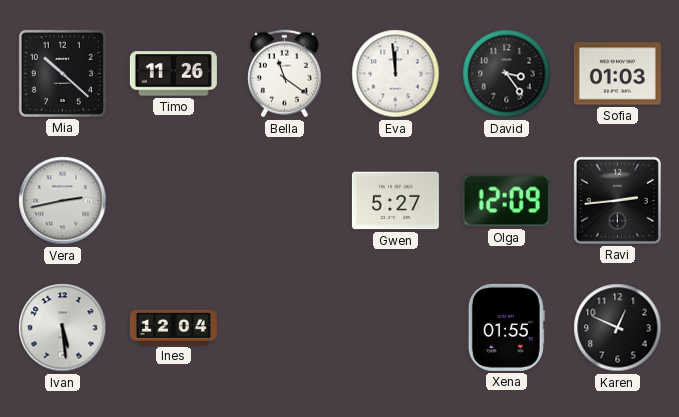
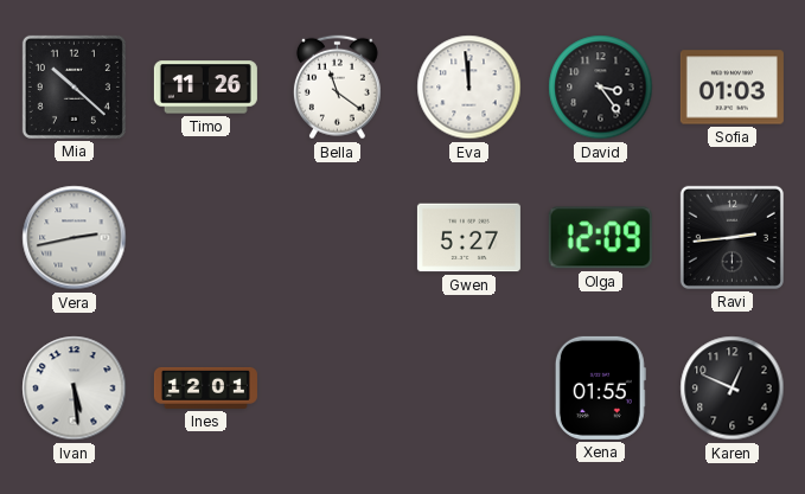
Ines: 12:04 -> 12:01
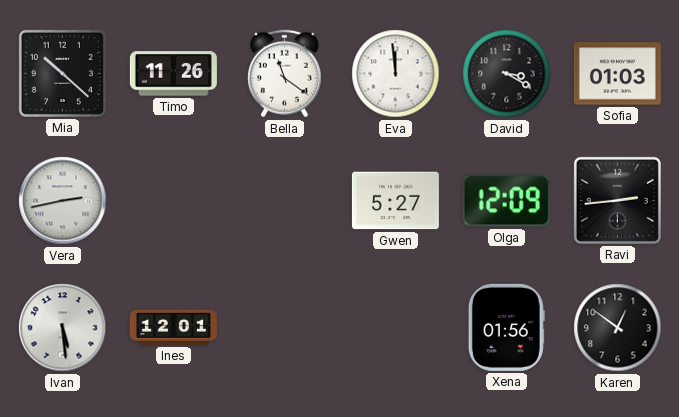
David: 3:24 -> 3:20
Xena: 01:55 -> 01:56
Karen: 12:49 -> 12:51
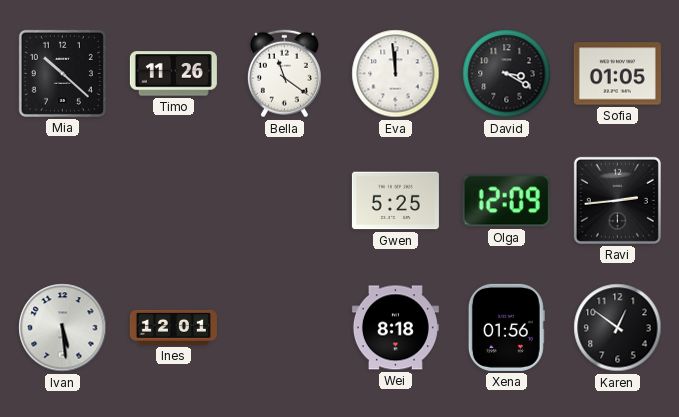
Sofia: 01:03 -> 01:05
Vera: 2:43 -> none
Gwen: 5:27 -> 5:25
Wei: none -> 8:18
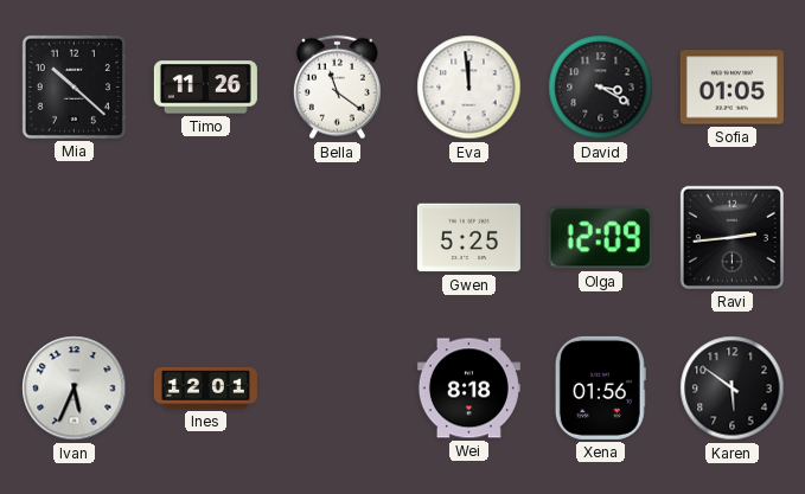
Ivan: 5:29 -> 5:34
Karen: 12:51 -> 5:51
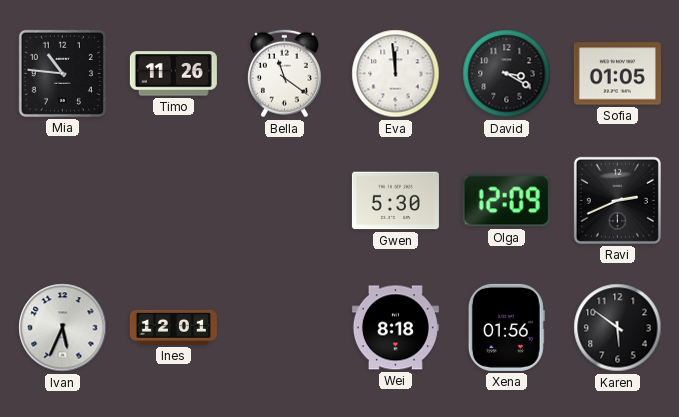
Mia: 10:22 -> 10:46
Gwen: 5:25 -> 5:30
Ravi: 2:44 -> 2:41
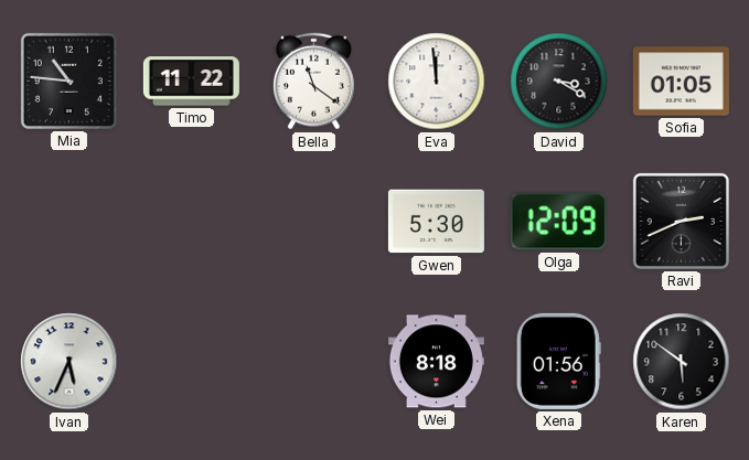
Timo: 11:26 -> 11:22
Ines: 12:01 -> none
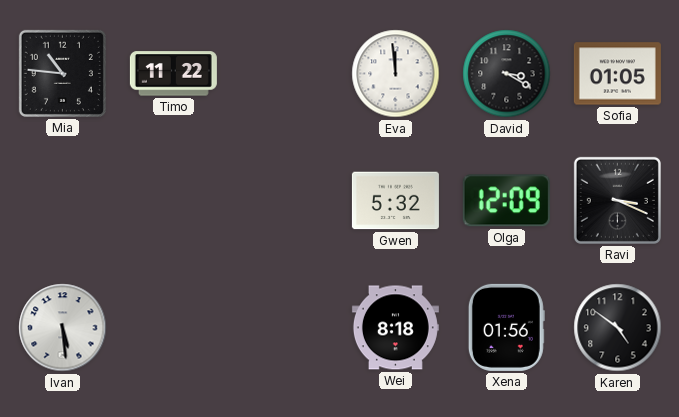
Bella: 11:21 -> none
Gwen: 5:30 -> 5:32
Ravi: 2:41 -> 3:19
Ivan: 5:34 -> 5:29
Karen: 5:51 -> 4:51
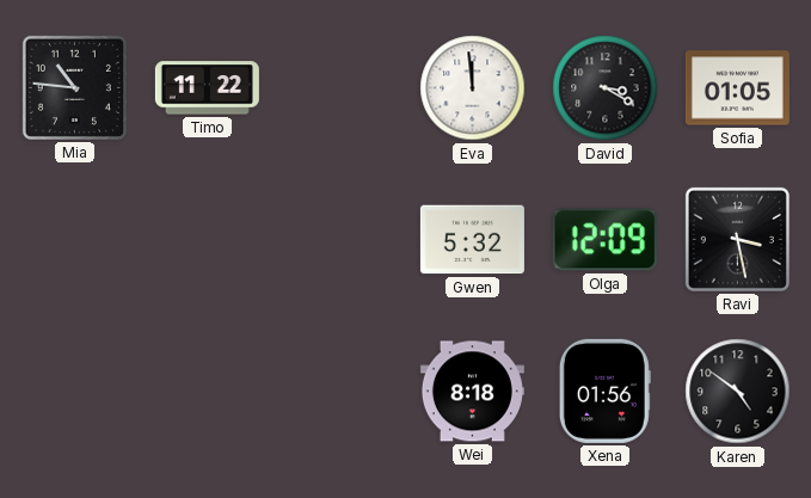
Ravi: 3:19 -> 3:28
Ivan: 5:29 -> none
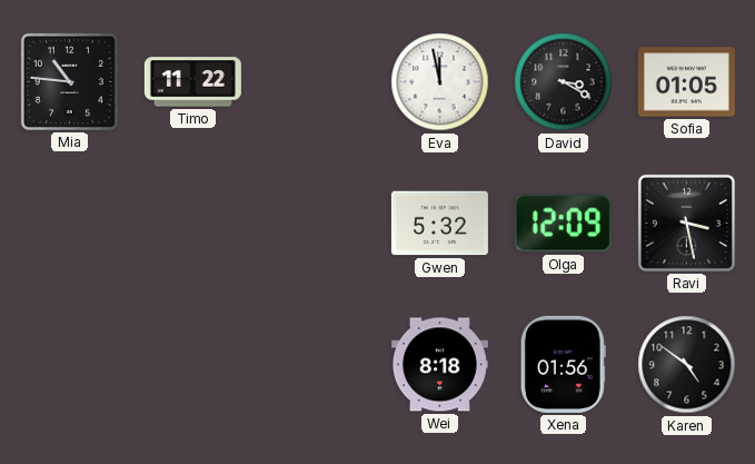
Eva: 11:59 -> 11:58
